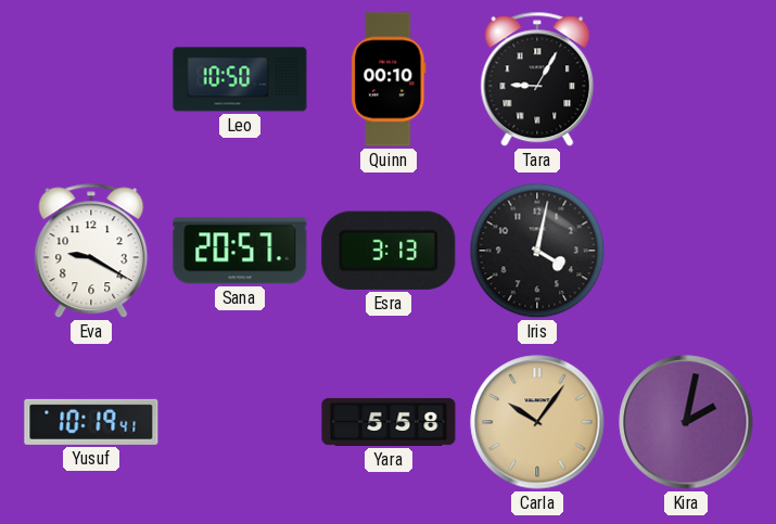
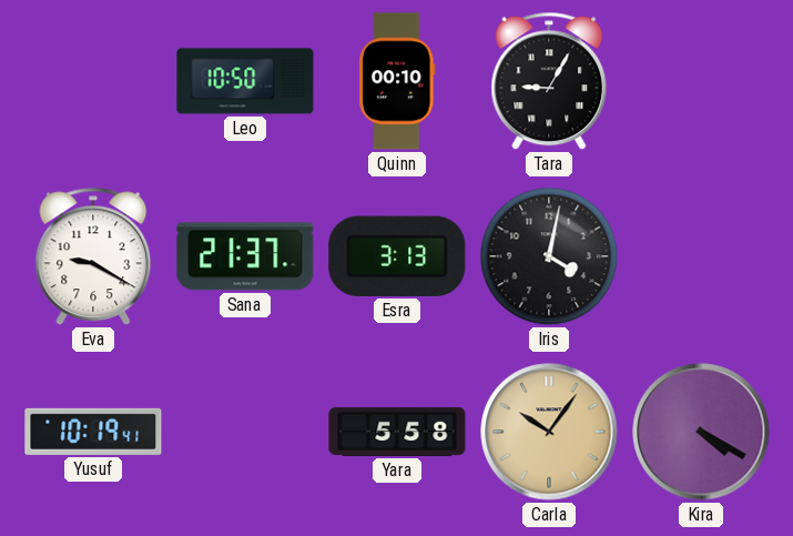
Sana: 20:57 -> 21:37
Kira: 2:02 -> 4:20
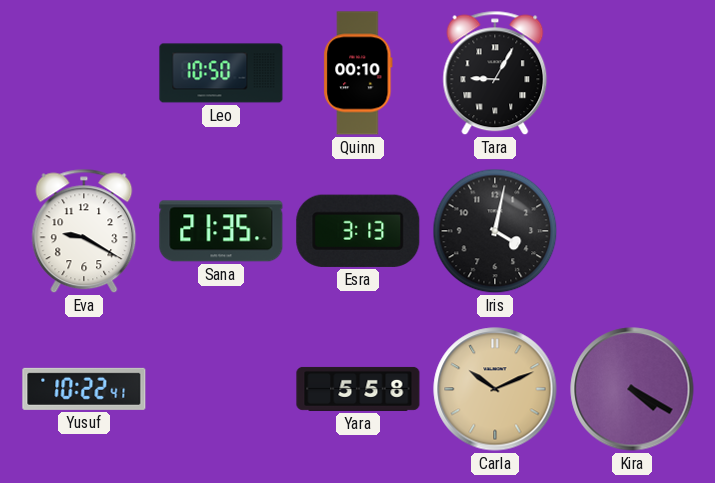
Sana: 21:37 -> 21:35
Yusuf: 10:19 -> 10:22
Carla: 10:06 -> 10:11
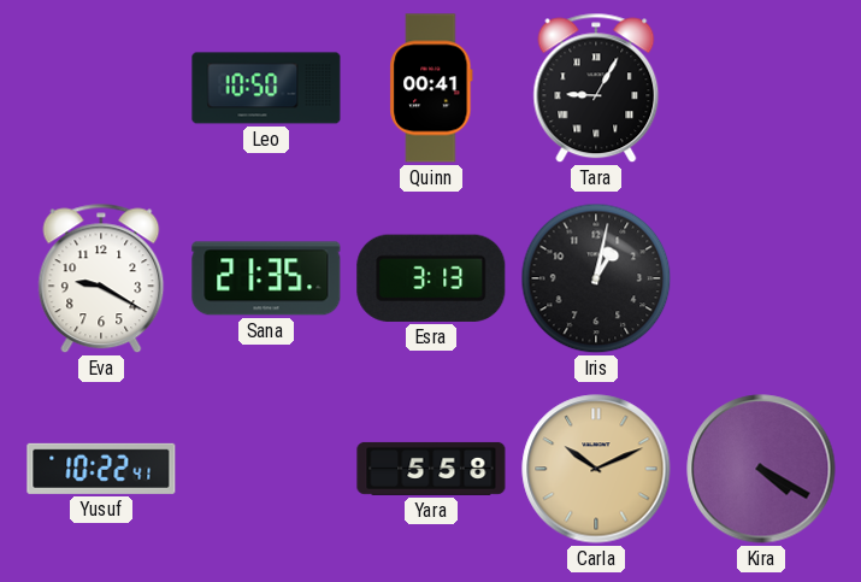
Quinn: 00:10 -> 00:41
Iris: 4:02 -> 1:02
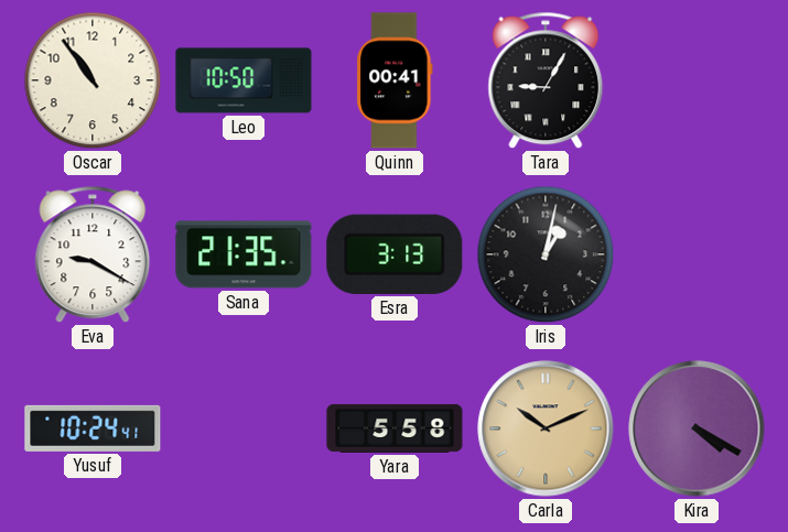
Oscar: none -> 10:54
Yusuf: 10:22 -> 10:24
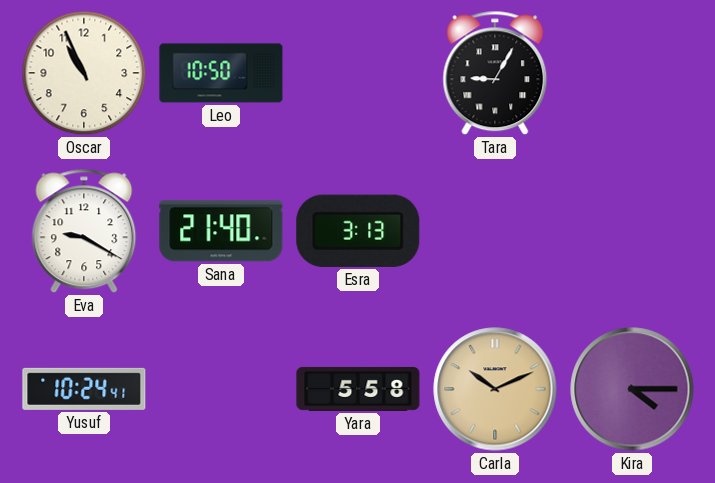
Oscar: 10:54 -> 10:56
Quinn: 00:41 -> none
Sana: 21:35 -> 21:40
Iris: 1:02 -> none
Kira: 4:20 -> 4:15
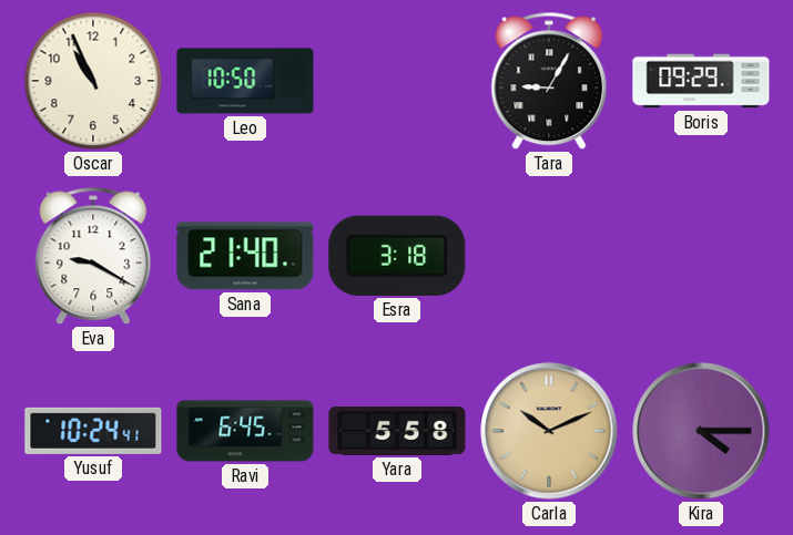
Boris: none -> 09:29
Esra: 3:13 -> 3:18
Ravi: none -> 6:45
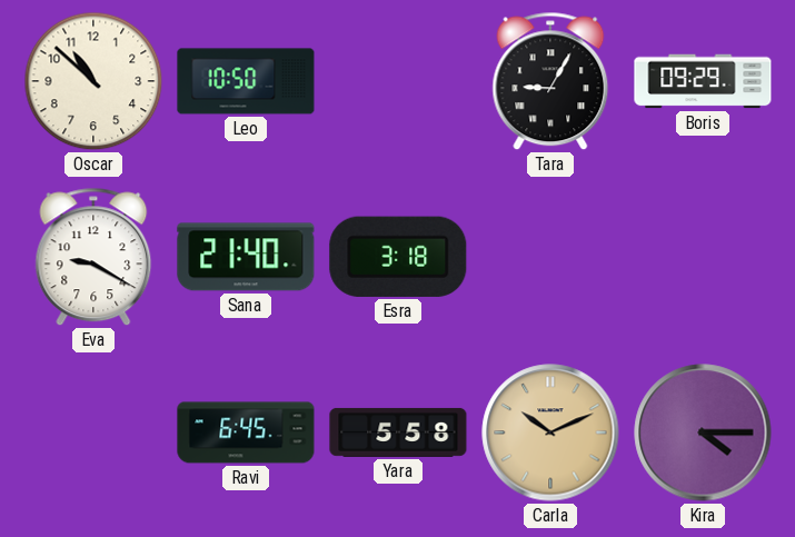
Oscar: 10:56 -> 10:52
Yusuf: 10:24 -> none
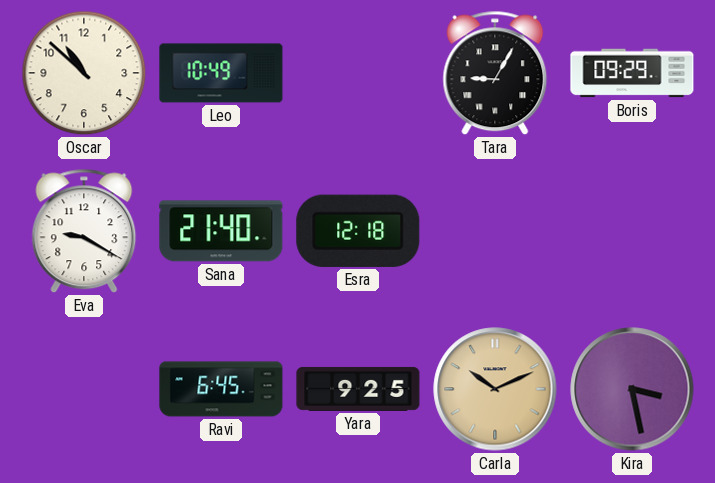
Leo: 10:50 -> 10:49
Esra: 3:18 -> 12:18
Yara: 5:58 -> 9:25
Kira: 4:15 -> 3:28
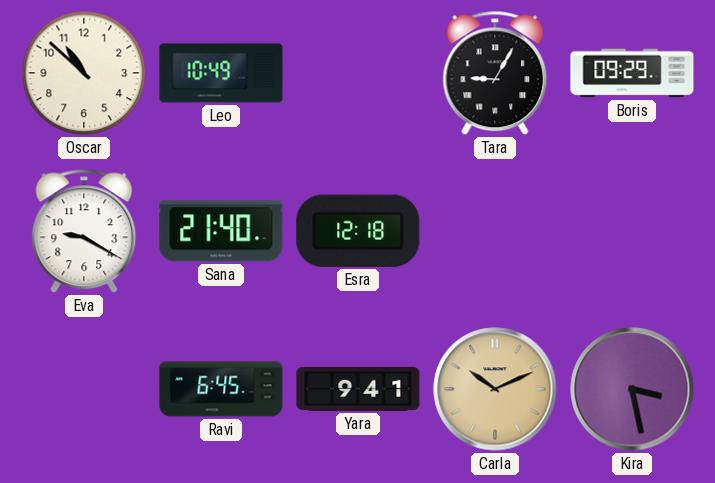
Yara: 9:25 -> 9:41
